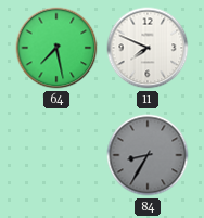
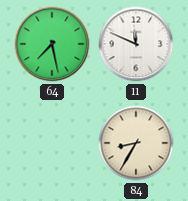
11: 7:49 -> 11:49
84 dial: grey -> cream
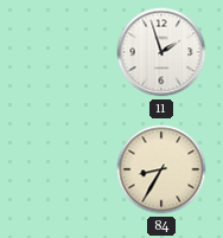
64: 7:28 -> none
11: 11:49 -> 1:57
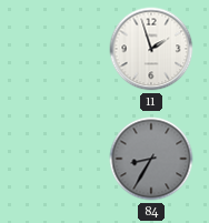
84 dial: cream -> grey
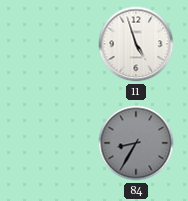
11: 1:57 -> 4:57
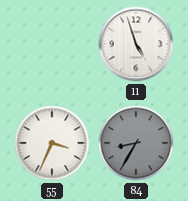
55: none -> 3:34
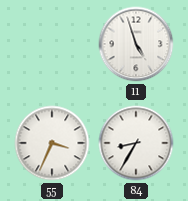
84 dial: grey -> white
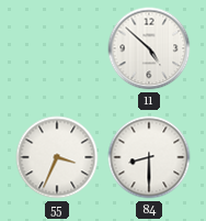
11: 4:57 -> 4:52
84: 8:35 -> 8:30
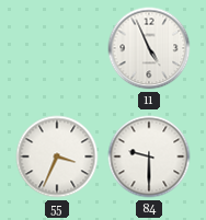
11: 4:52 -> 4:56
84: 8:30 -> 9:30
